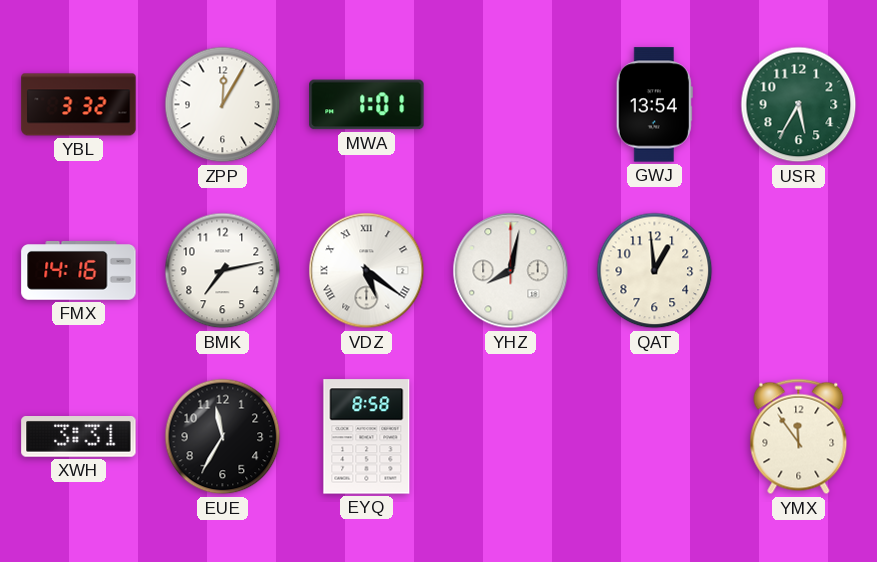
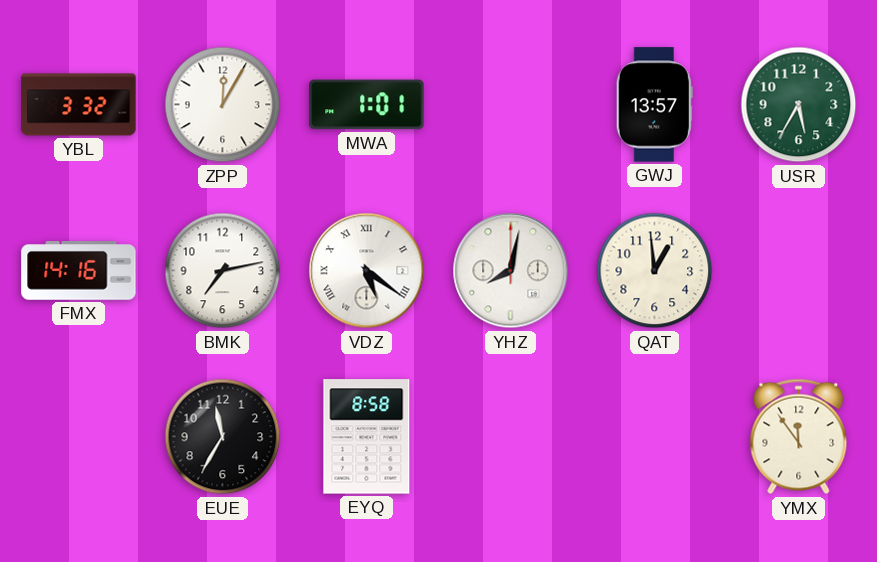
GWJ: 13:54 -> 13:57
XWH: 3:31 -> none
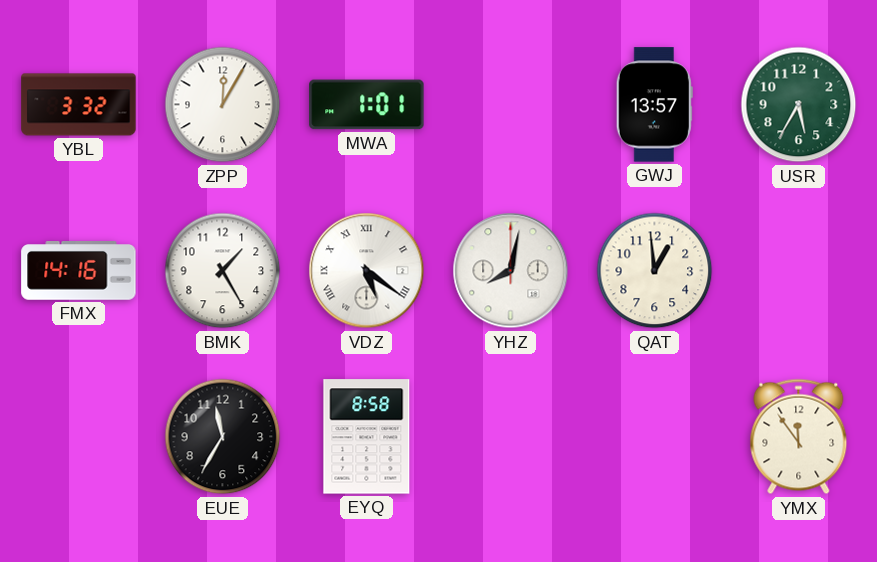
BMK: 7:13 -> 1:25
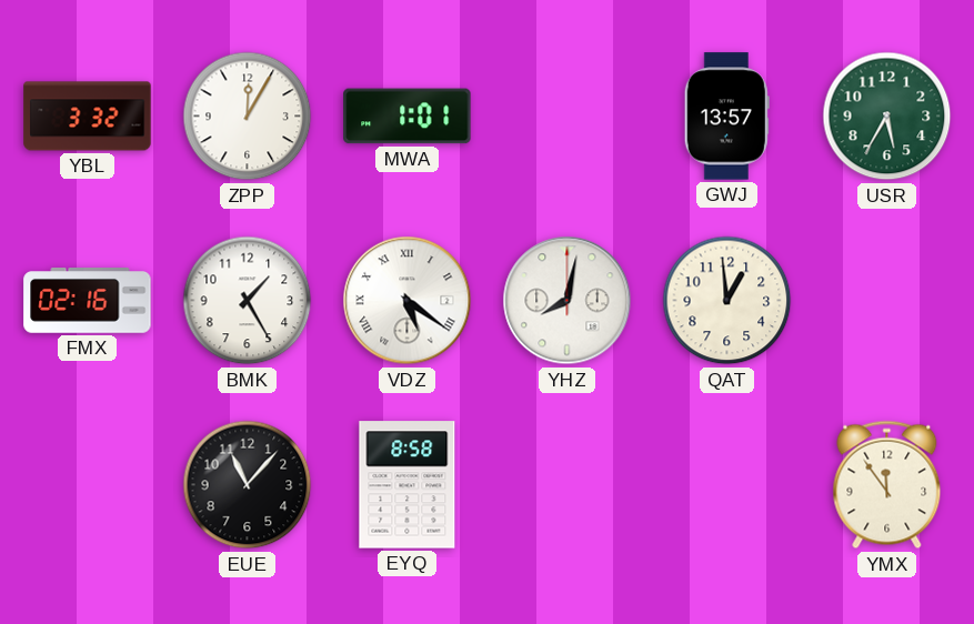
FMX: 14:16 -> 02:16
EUE: 11:35 -> 11:07
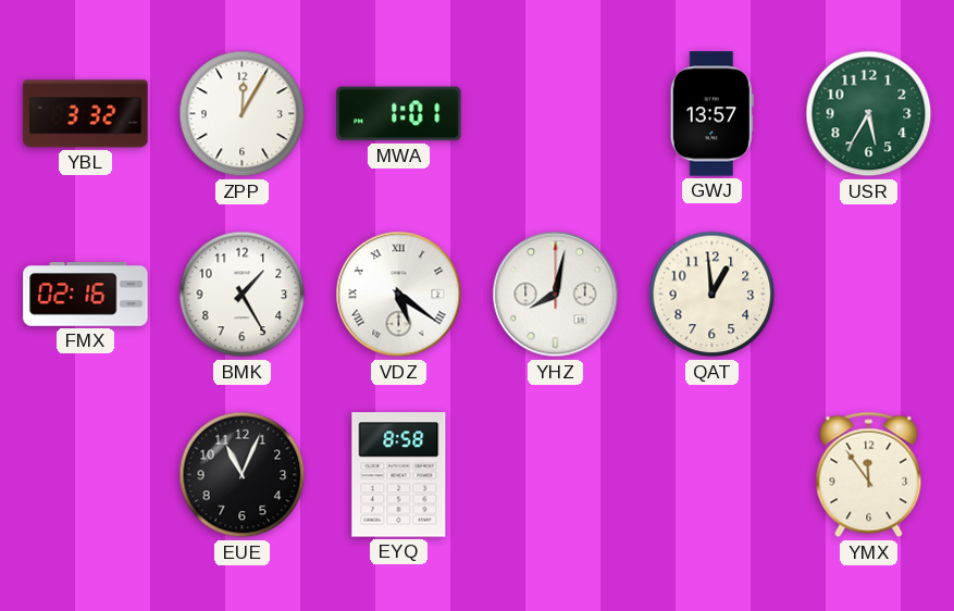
EUE: 11:07 -> 11:04
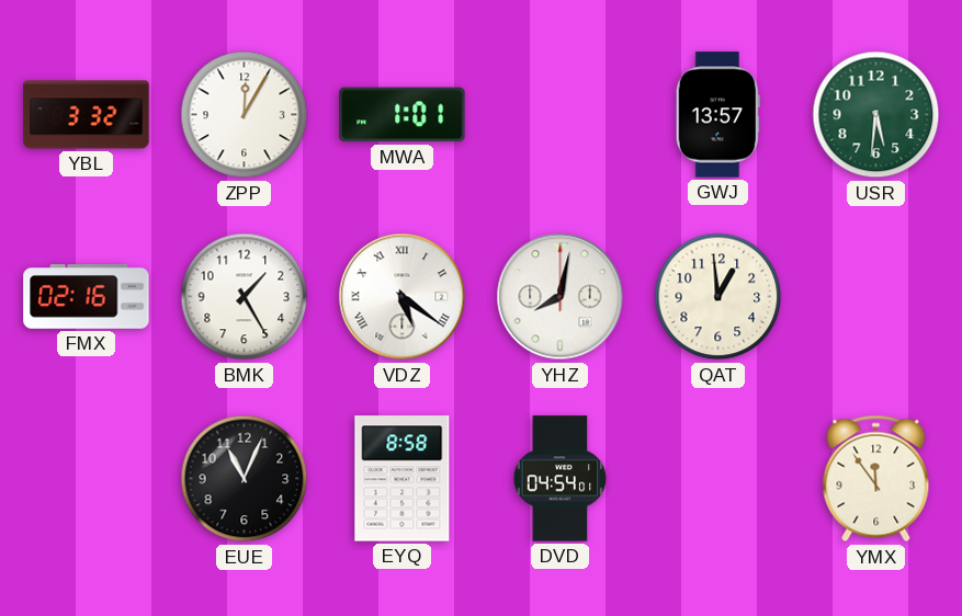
USR: 5:35 -> 5:31
DVD: none -> 04:54
